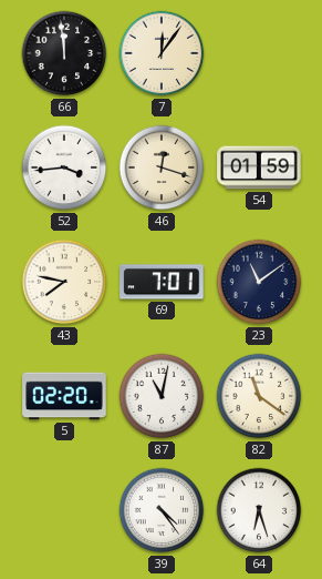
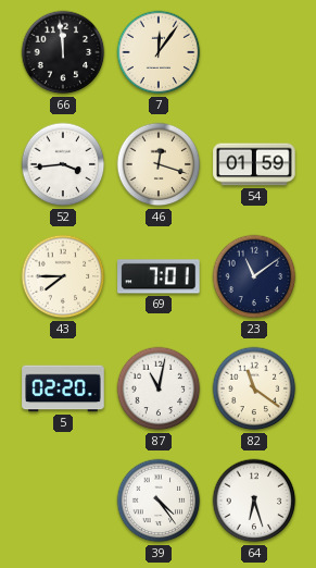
43: 7:47 -> 7:45
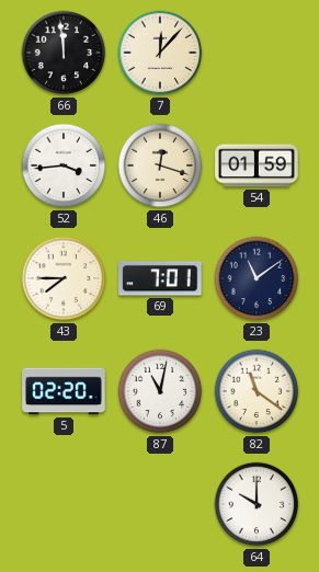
7: 12:06 -> 12:07
39: 4:24 -> none
64: 6:27 -> 10:00
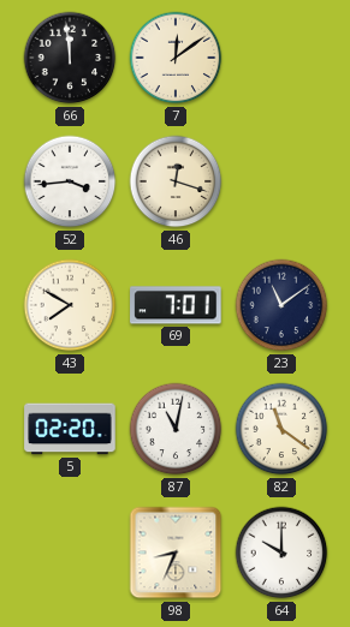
7: 12:07 -> 12:09
54: 01:59 -> none
43: 7:45 -> 7:50
98: none -> 8:34
